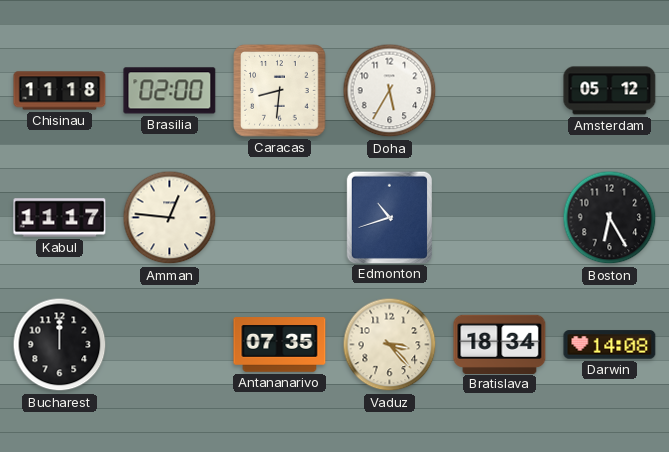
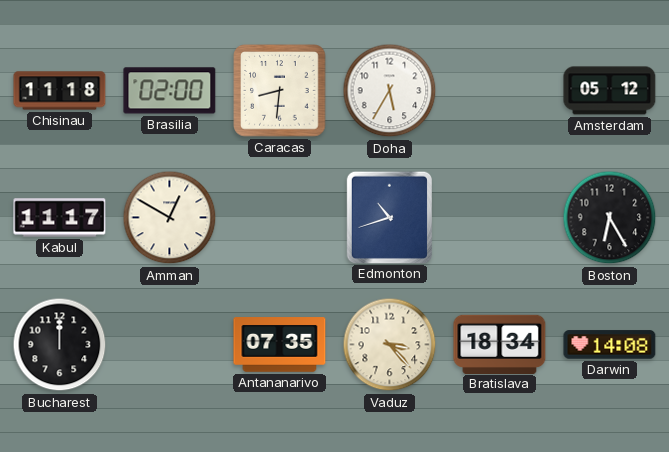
Amman: 12:46 -> 12:50
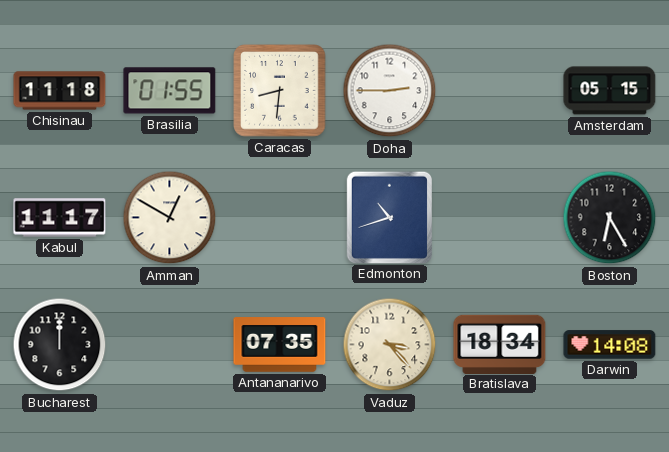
Brasilia: 02:00 -> 01:55
Doha: 5:35 -> 2:45
Amsterdam: 05:12 -> 05:15
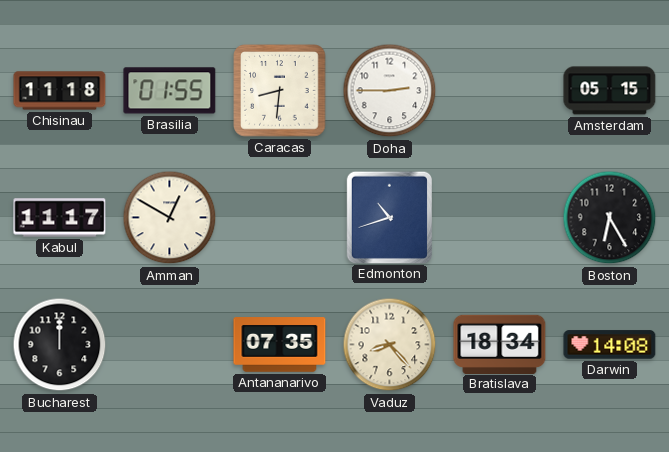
Vaduz: 3:23 -> 8:23
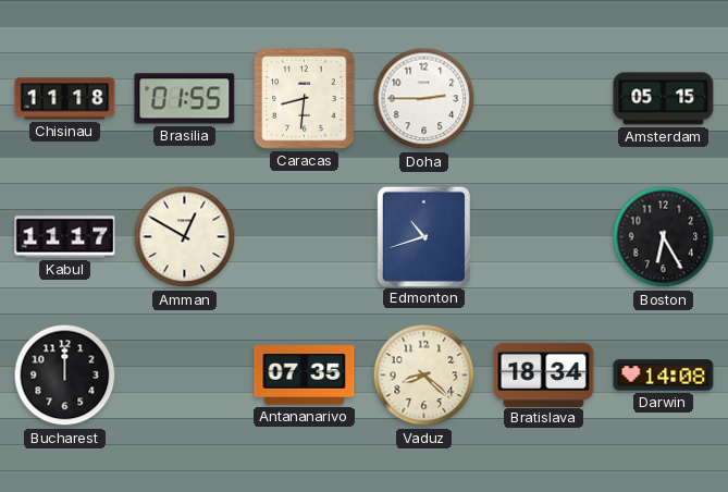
Vaduz: 8:23 -> 8:22
